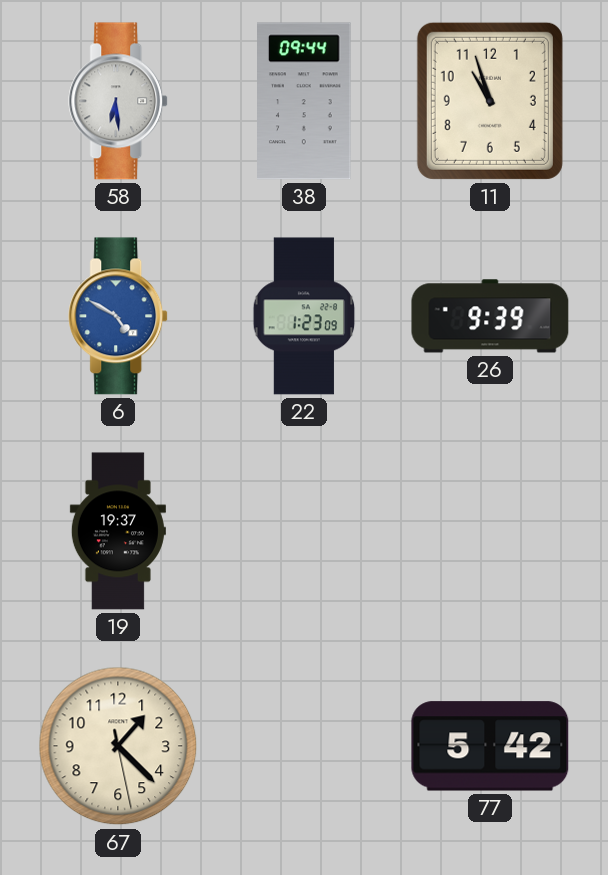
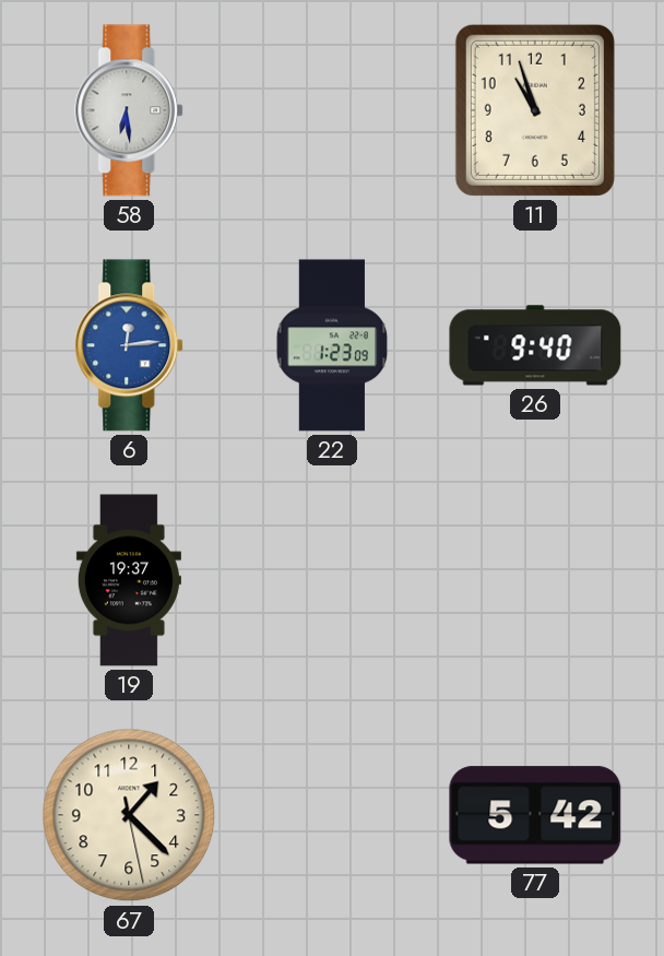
38: 09:44 -> none
6: 4:50 -> 12:14
26: 9:39 -> 9:40
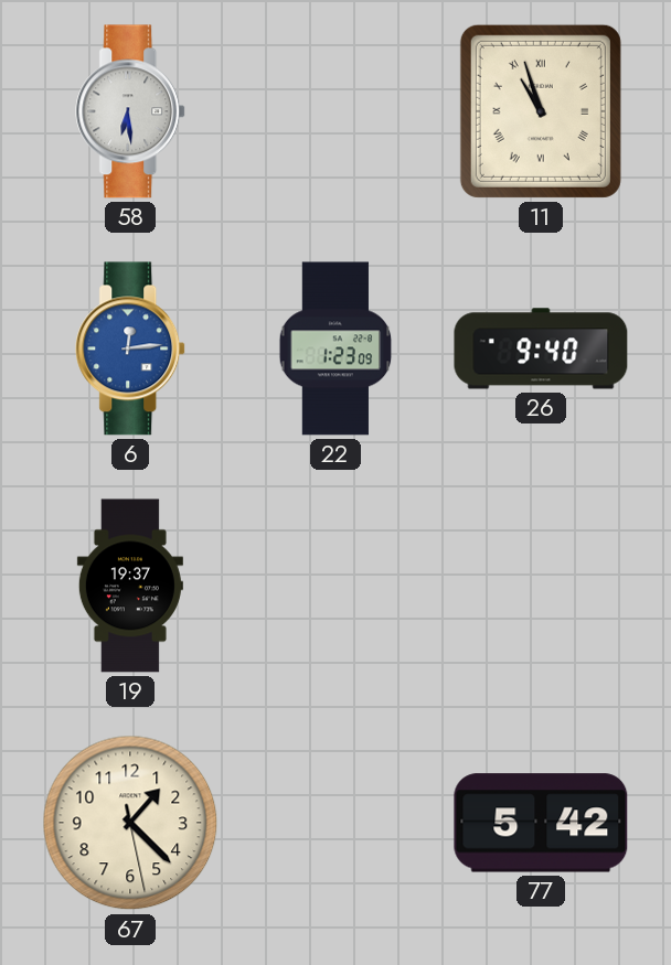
11 numerals: Arabic -> Roman
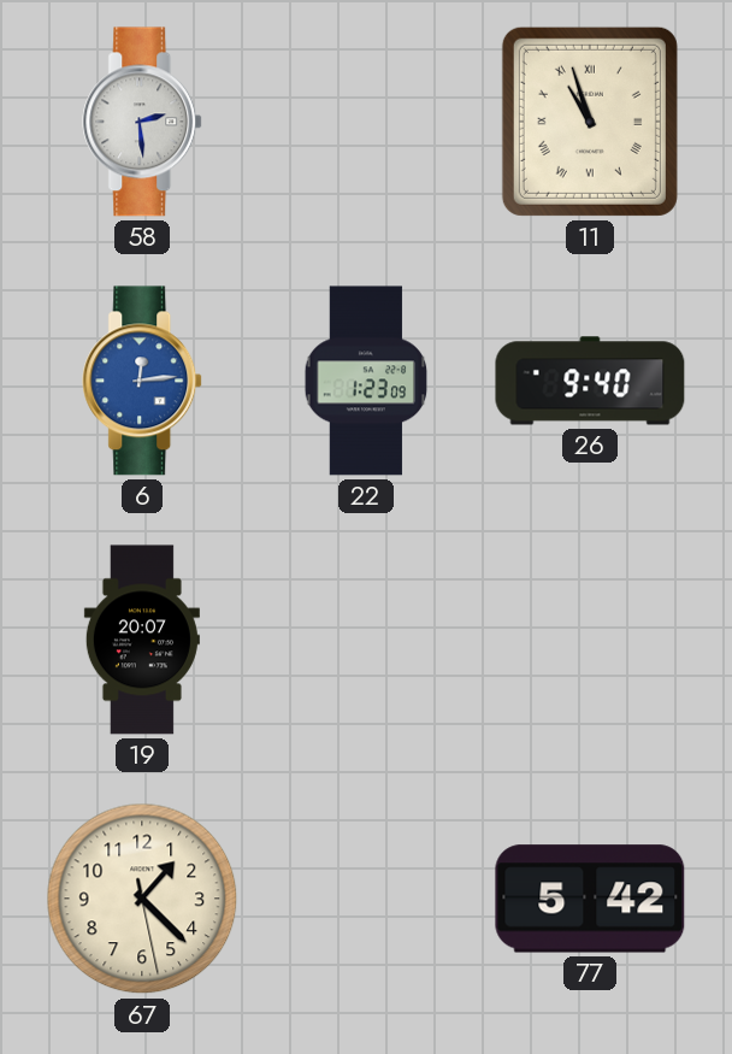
58: 6:29 -> 2:29
19: 19:37 -> 20:07
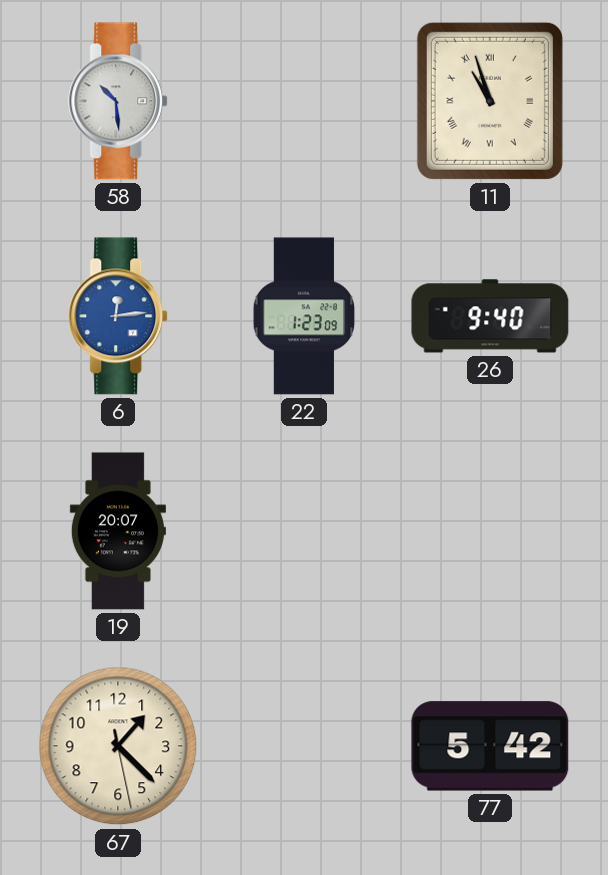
58: 2:29 -> 10:29
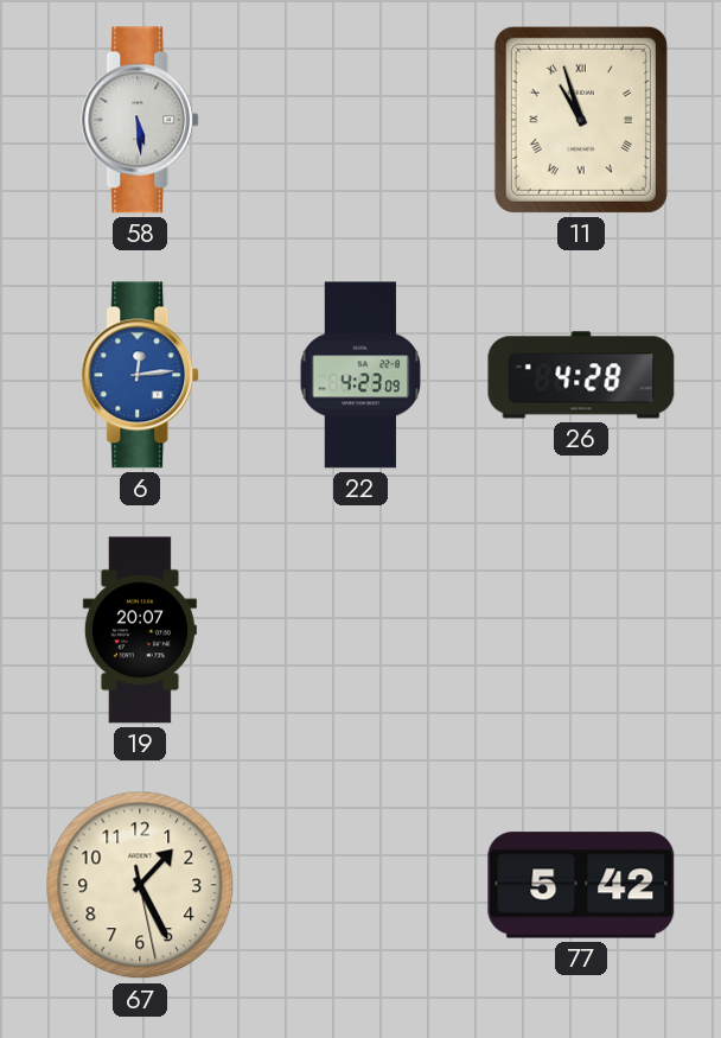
58: 10:29 -> 5:29
22: 1:23 -> 4:23
26: 9:40 -> 4:28
67: 1:22 -> 1:25
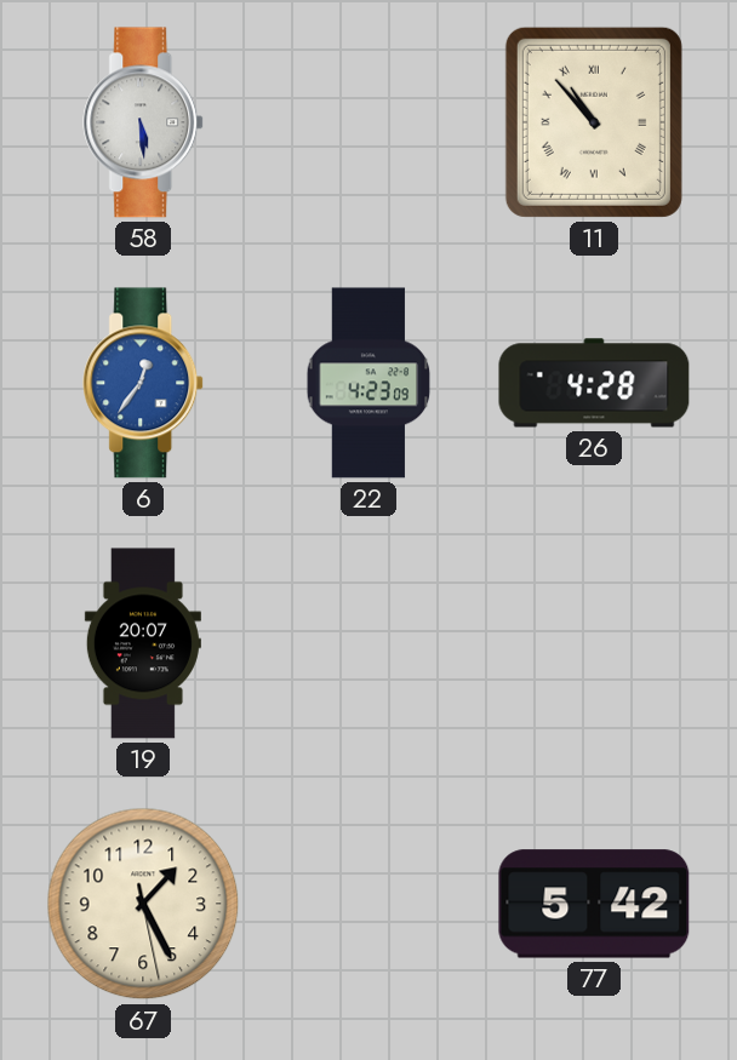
11: 10:57 -> 10:53
6: 12:14 -> 12:36
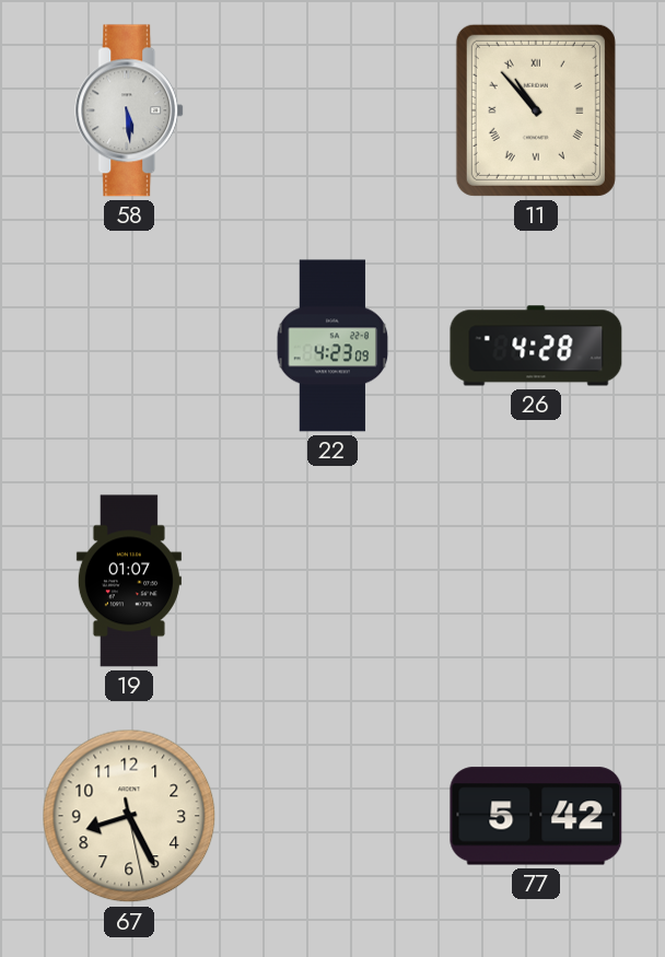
6: 12:36 -> none
19: 20:07 -> 01:07
67: 1:25 -> 8:25
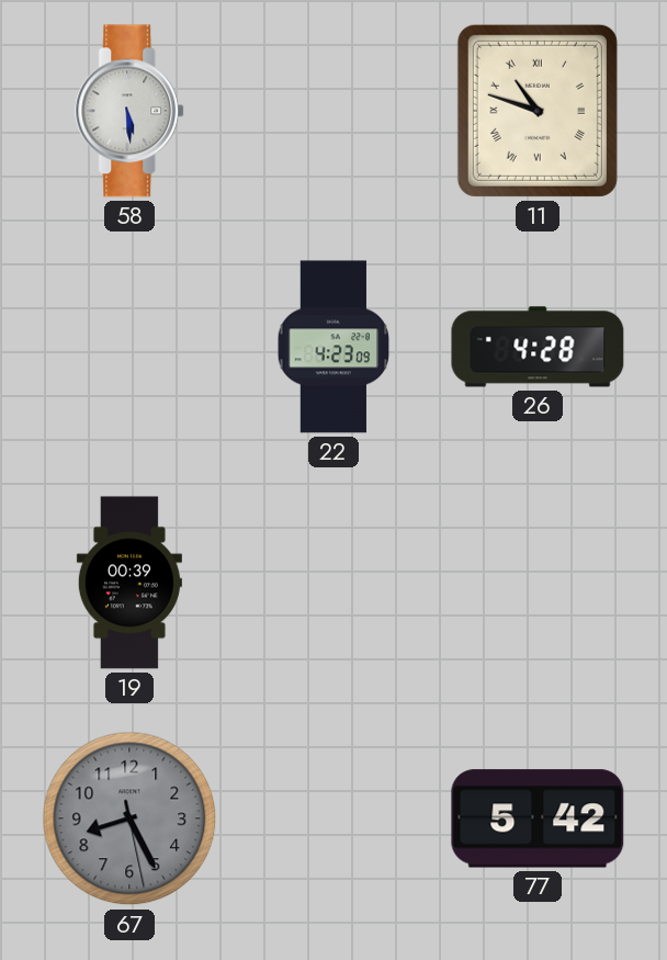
11: 10:53 -> 10:48
19: 01:07 -> 00:39
67 dial: cream -> grey
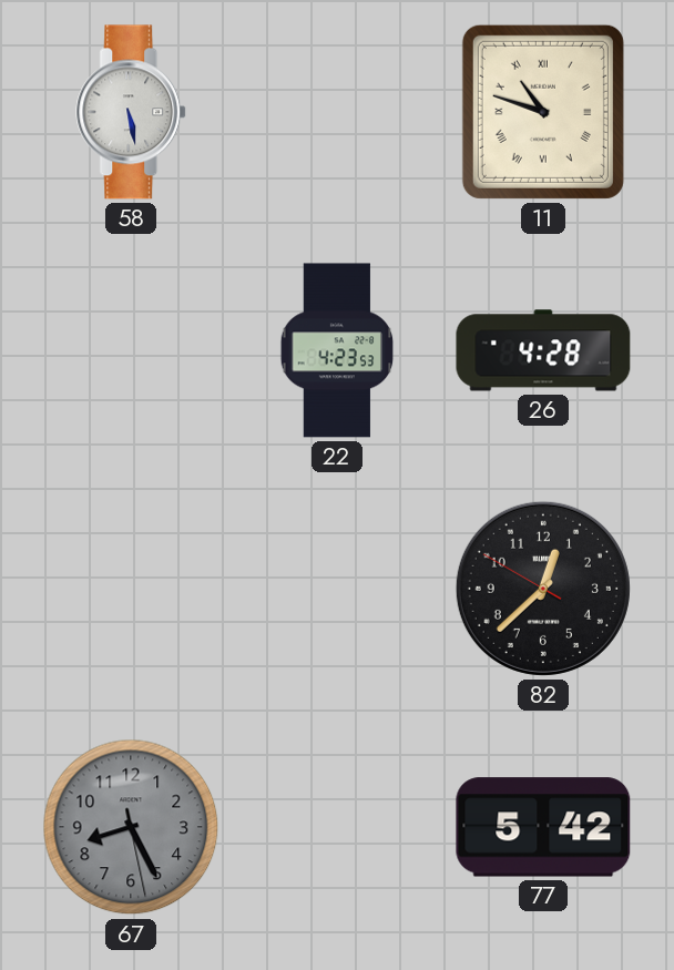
58: 5:29 -> 5:28
22: 4:23:09 -> 4:23:53
19: 00:39 -> none
82: none -> 12:37
